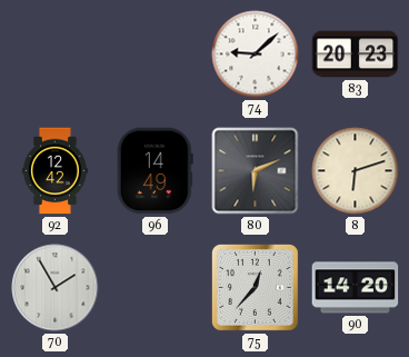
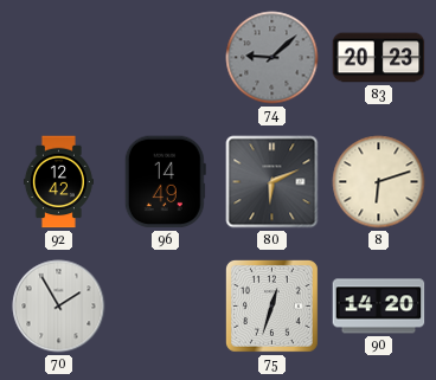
74 dial: white -> grey
75: 12:37 -> 12:33
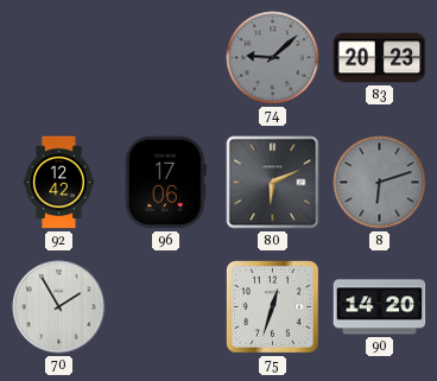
96: 14:49 -> 17:06
8 dial: cream -> grey
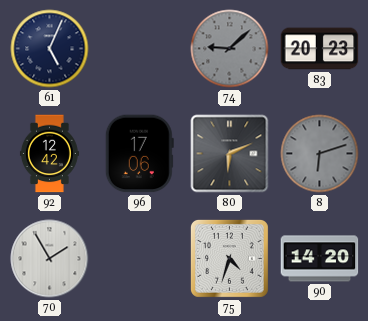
61: none -> 5:04
75: 12:33 -> 4:33
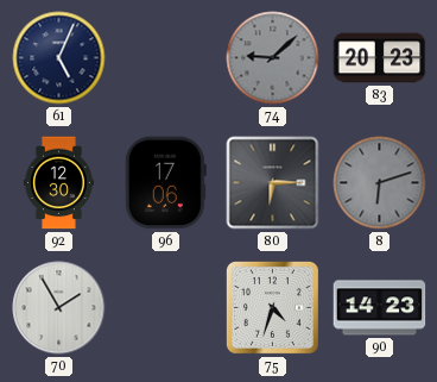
92: 12:42 -> 12:30
80: 6:11 -> 6:15
90: 14:20 -> 14:23
